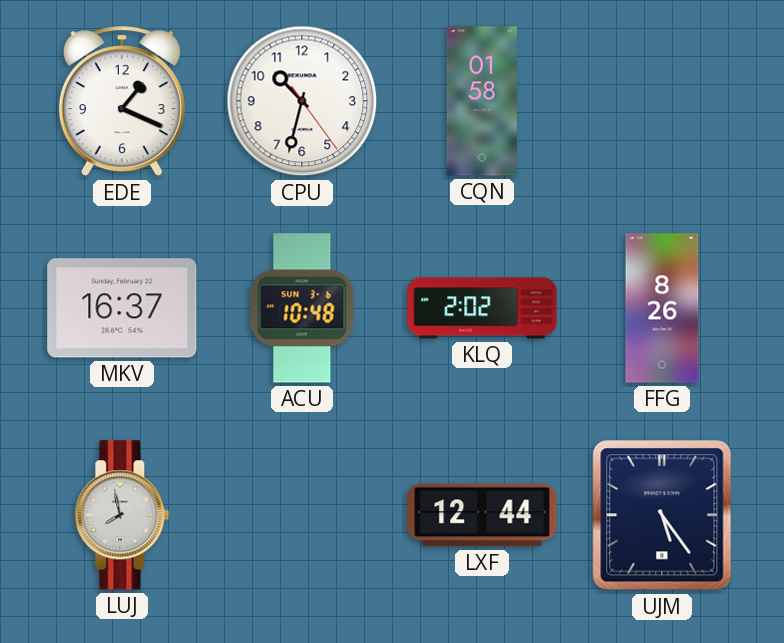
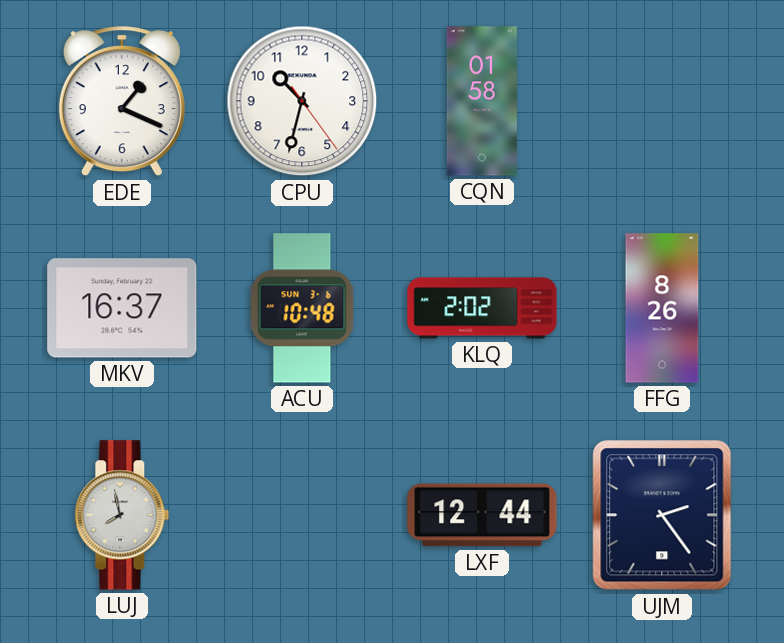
UJM: 5:24 -> 2:24
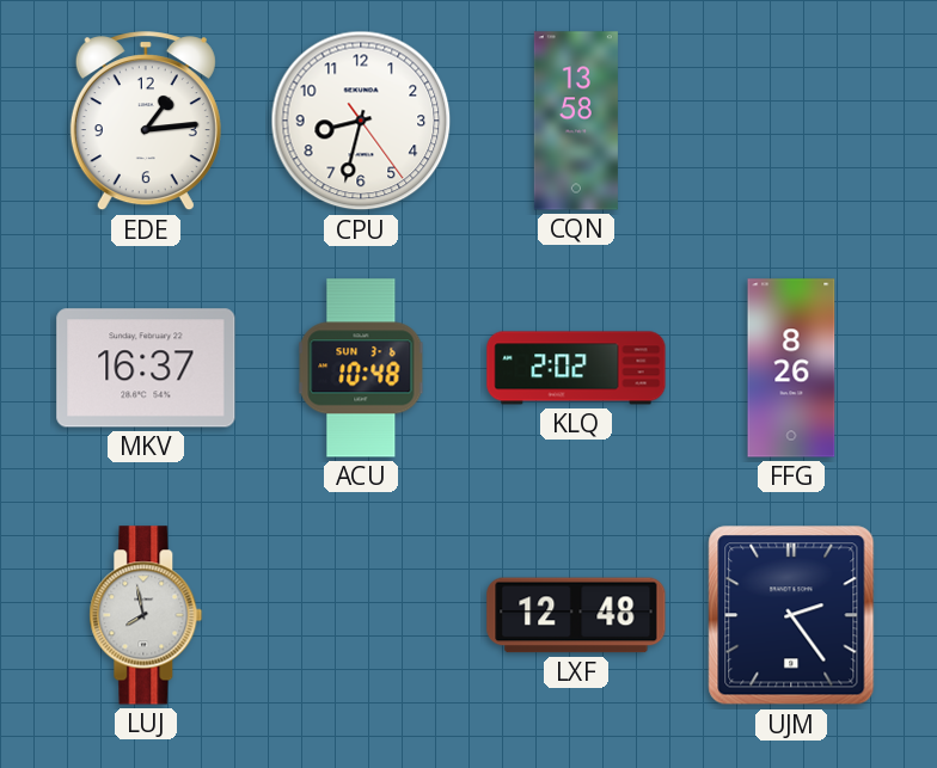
EDE: 1:19 -> 1:14
CPU: 10:32 -> 8:32
CQN: 01:58 -> 13:58
LXF: 12:44 -> 12:48
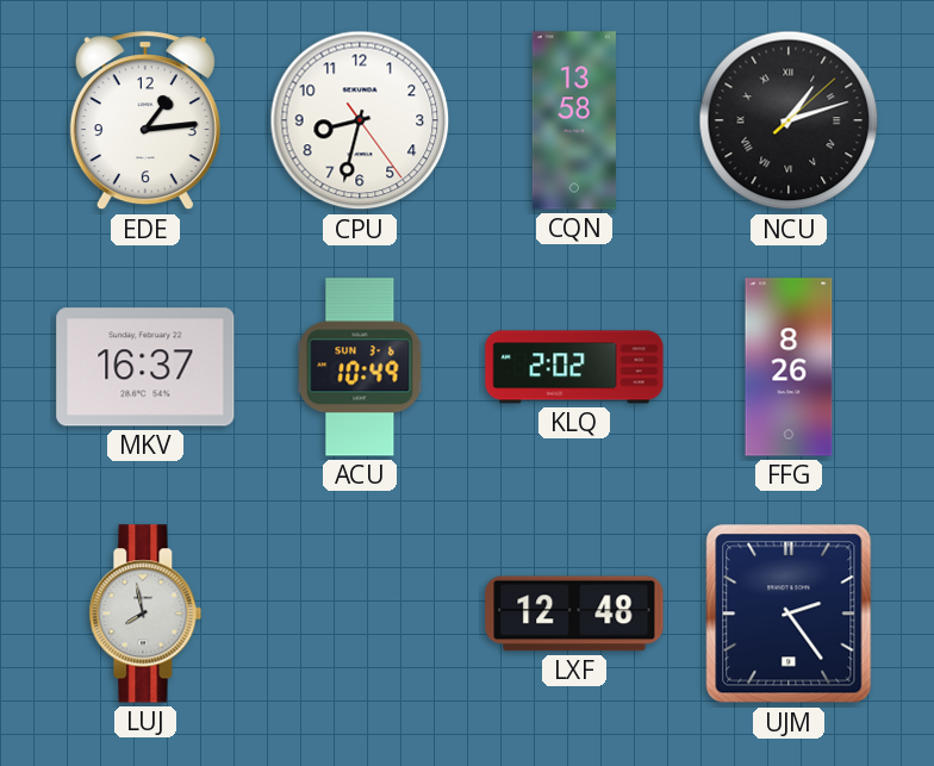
NCU: none -> 1:12
ACU: 10:48 -> 10:49
